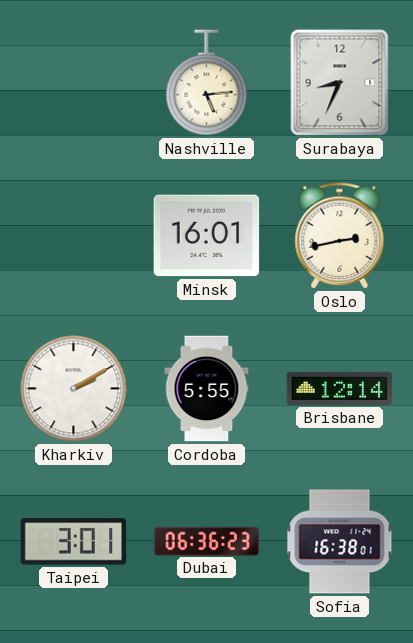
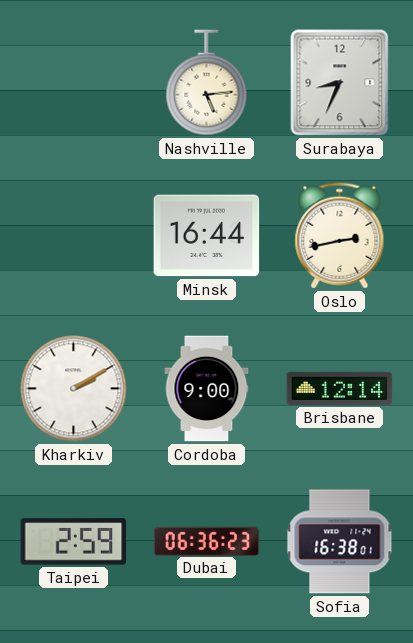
Minsk: 16:01 -> 16:44
Cordoba: 5:55 -> 9:00
Taipei: 3:01 -> 2:59
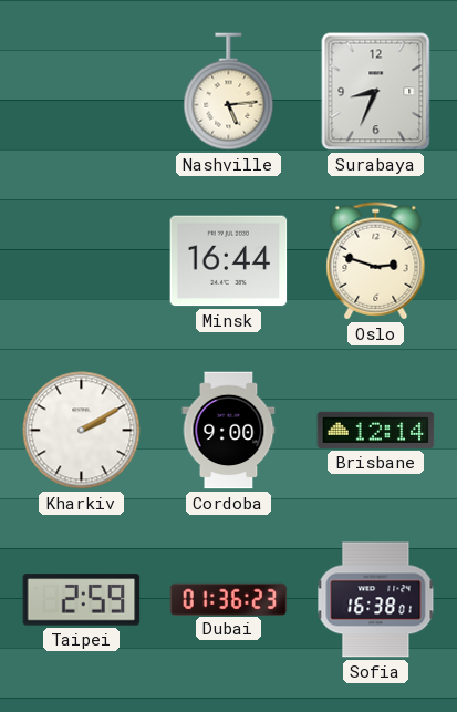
Oslo: 2:43 -> 2:48
Dubai: 06:36 -> 01:36
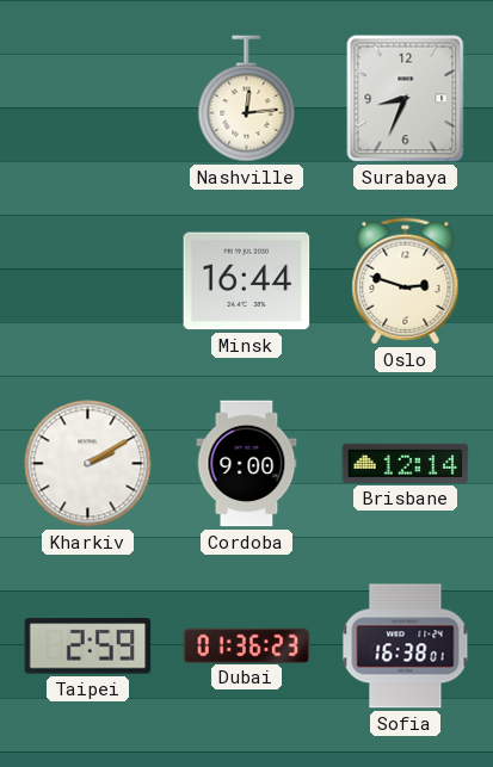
Nashville: 5:14 -> 12:14
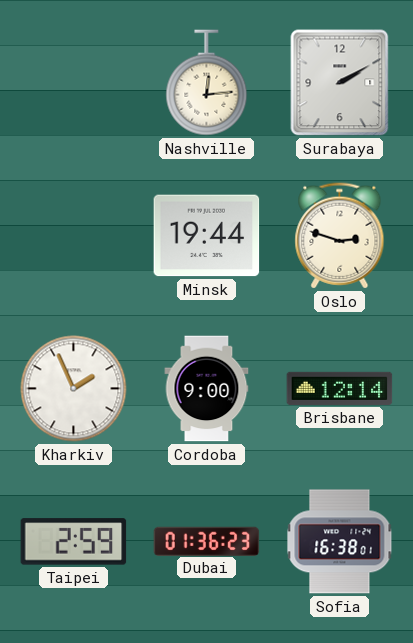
Surabaya: 8:34 -> 2:10
Minsk: 16:44 -> 19:44
Kharkiv: 2:10 -> 1:56
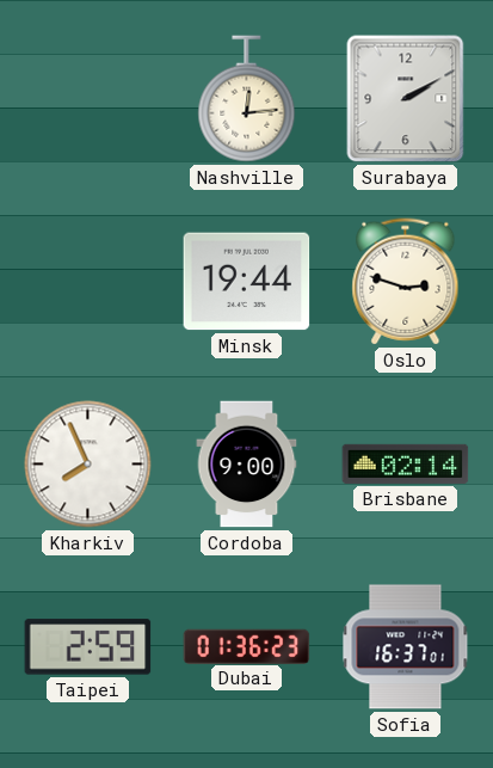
Kharkiv: 1:56 -> 7:56
Brisbane: 12:14 -> 02:14
Sofia: 16:38 -> 16:37
